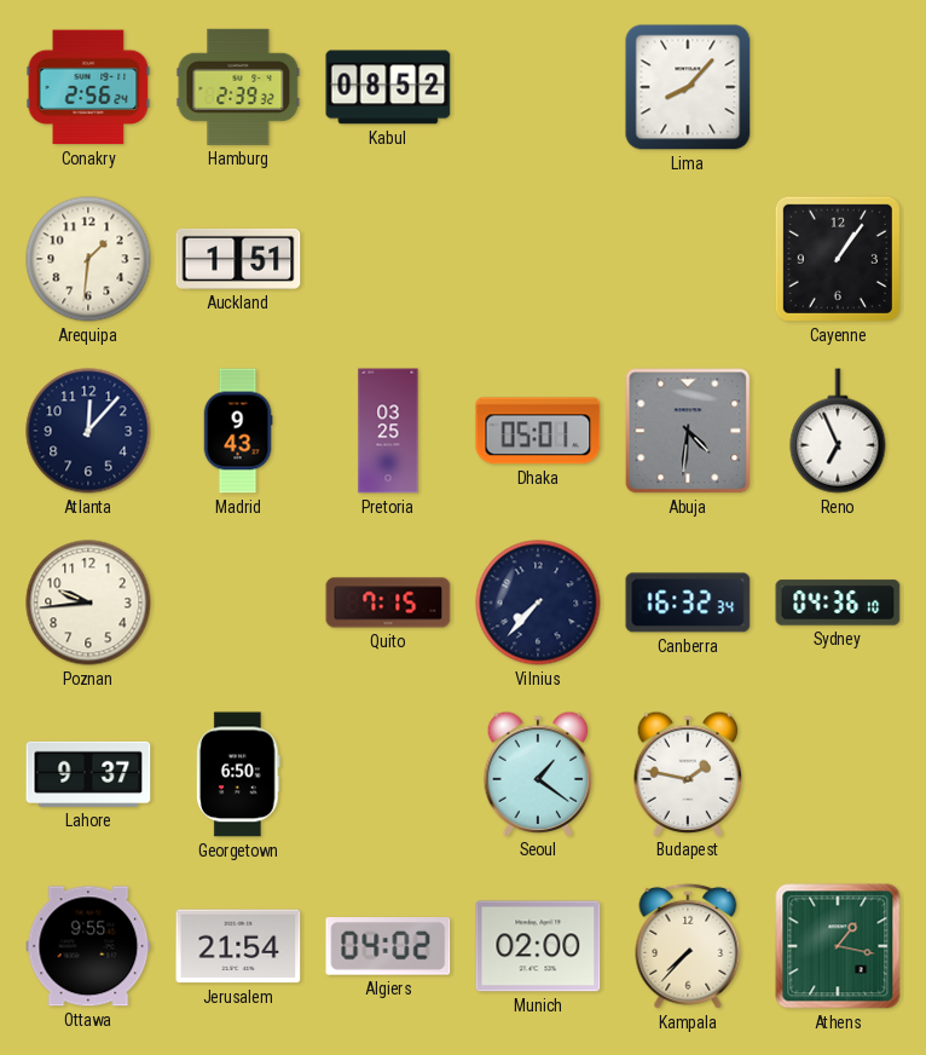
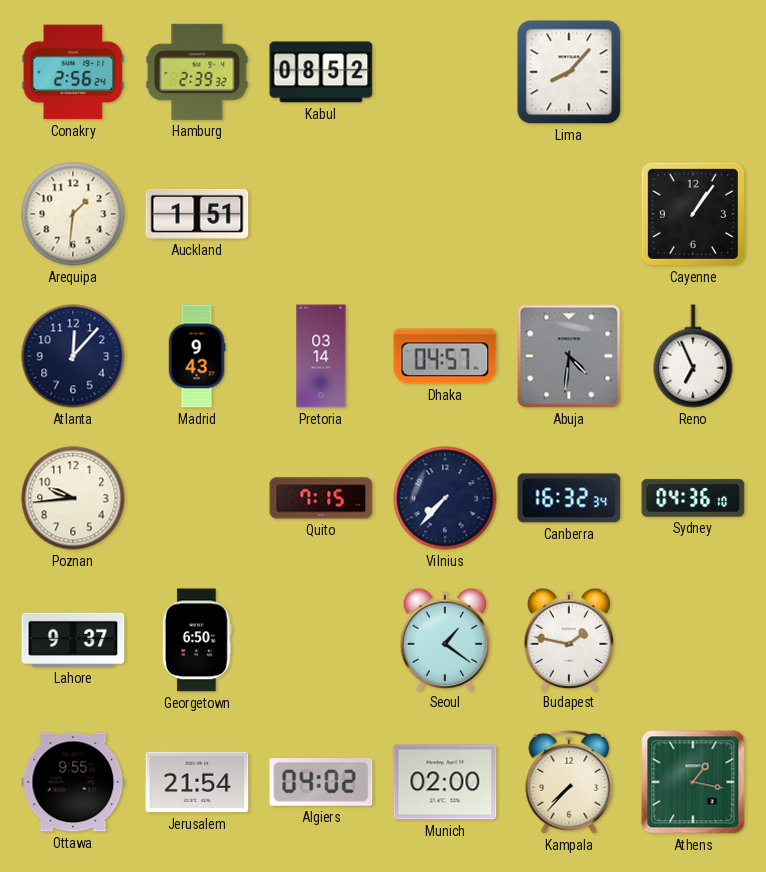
Pretoria: 03:25 -> 03:14
Dhaka: 05:01 -> 04:57
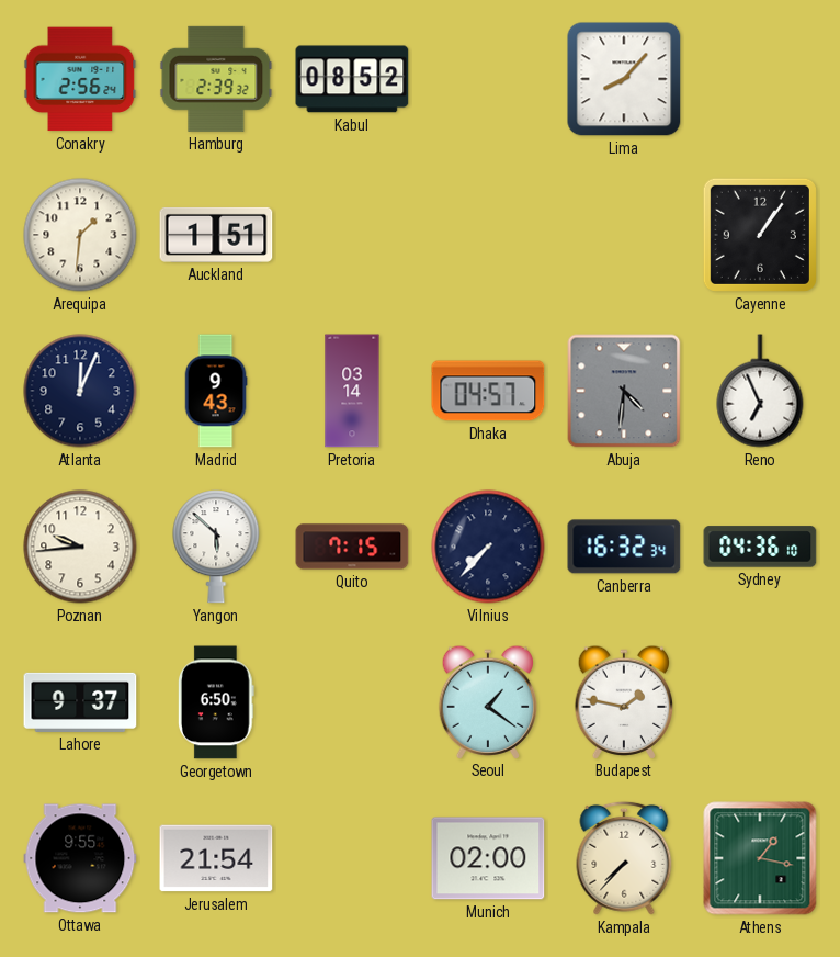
Atlanta: 12:07 -> 12:04
Yangon: none -> 5:52
Algiers: 04:02 -> none
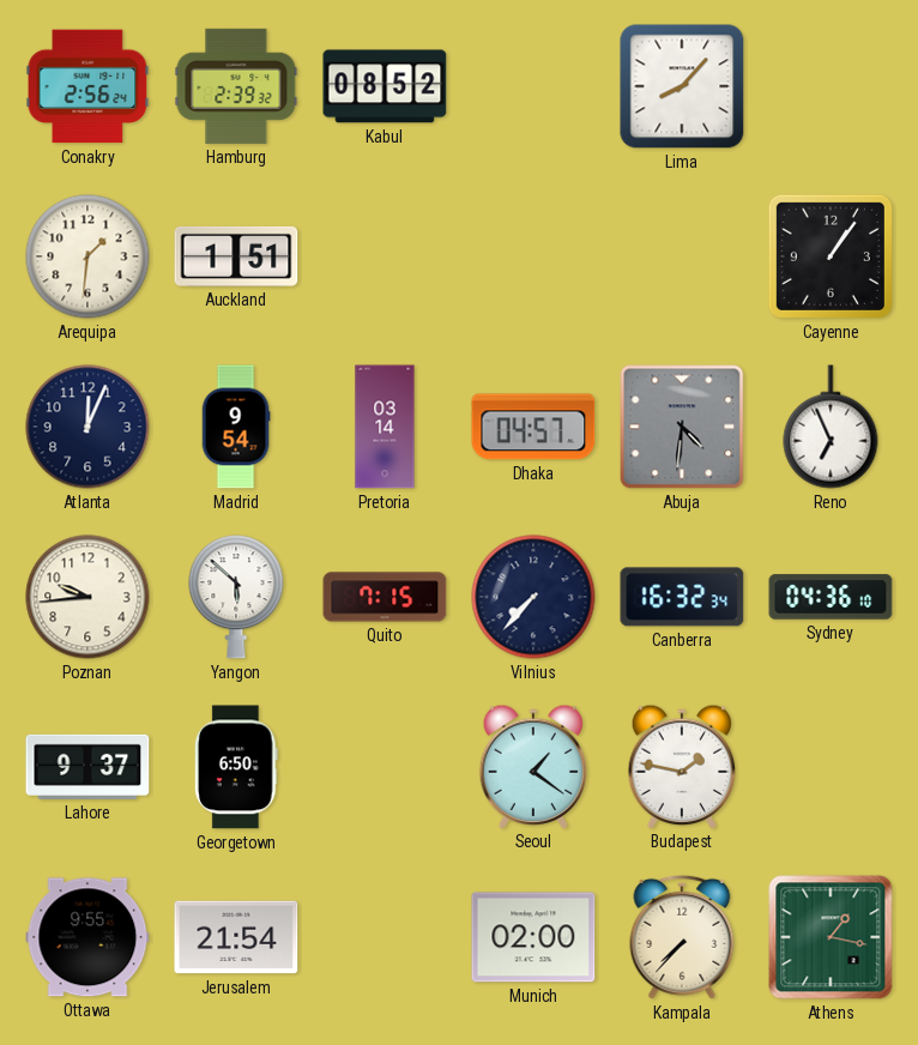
Madrid: 9:43 -> 9:54
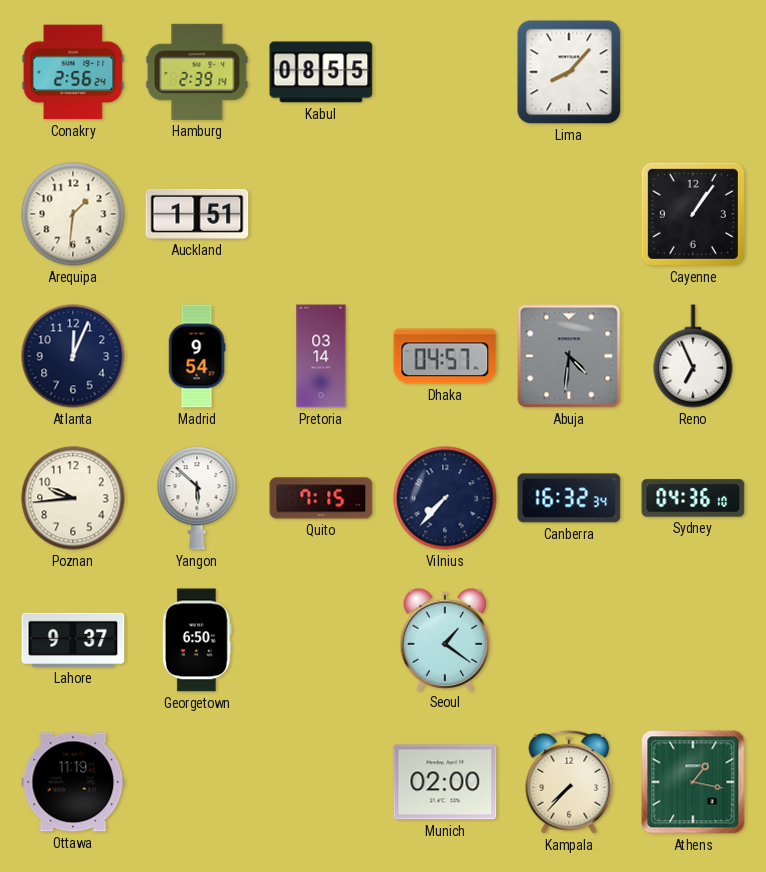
Hamburg: 2:39:32 -> 2:39:14
Kabul: 08:52 -> 08:55
Budapest: 1:47 -> none
Ottawa: 9:55 -> 11:19
Jerusalem: 21:54 -> none
